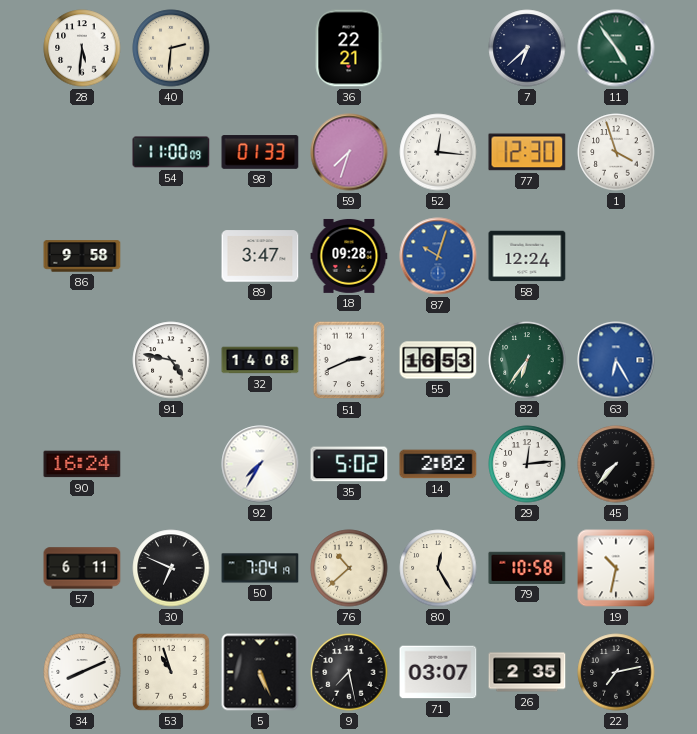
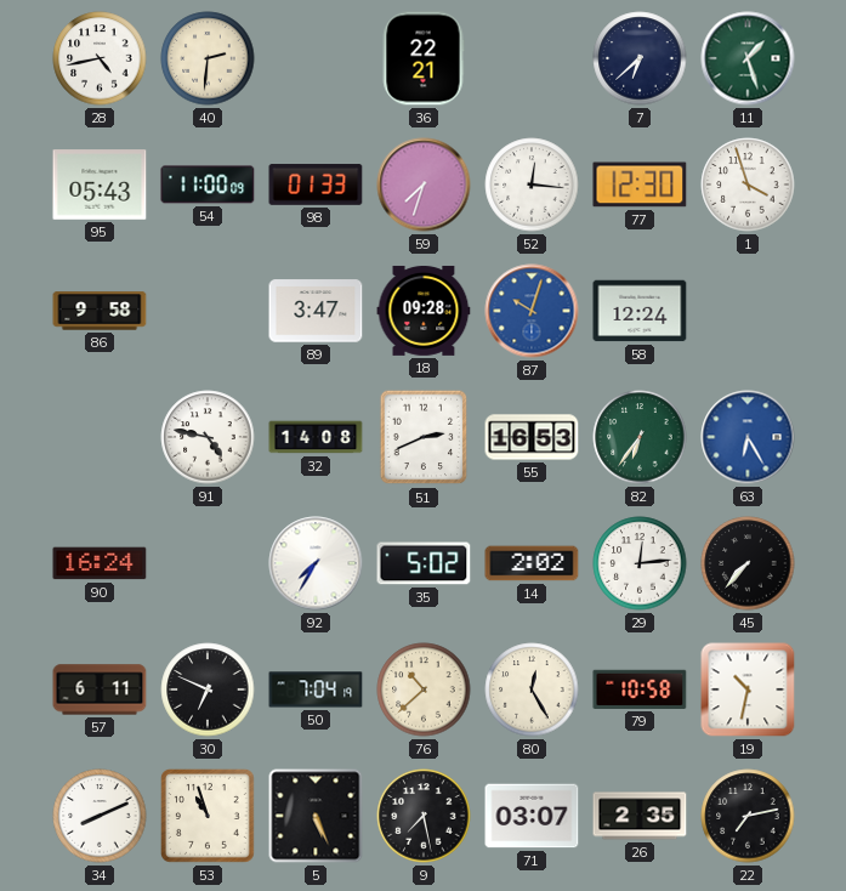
28: 5:31 -> 4:43
11: 4:54 -> 1:27
95: none -> 05:43
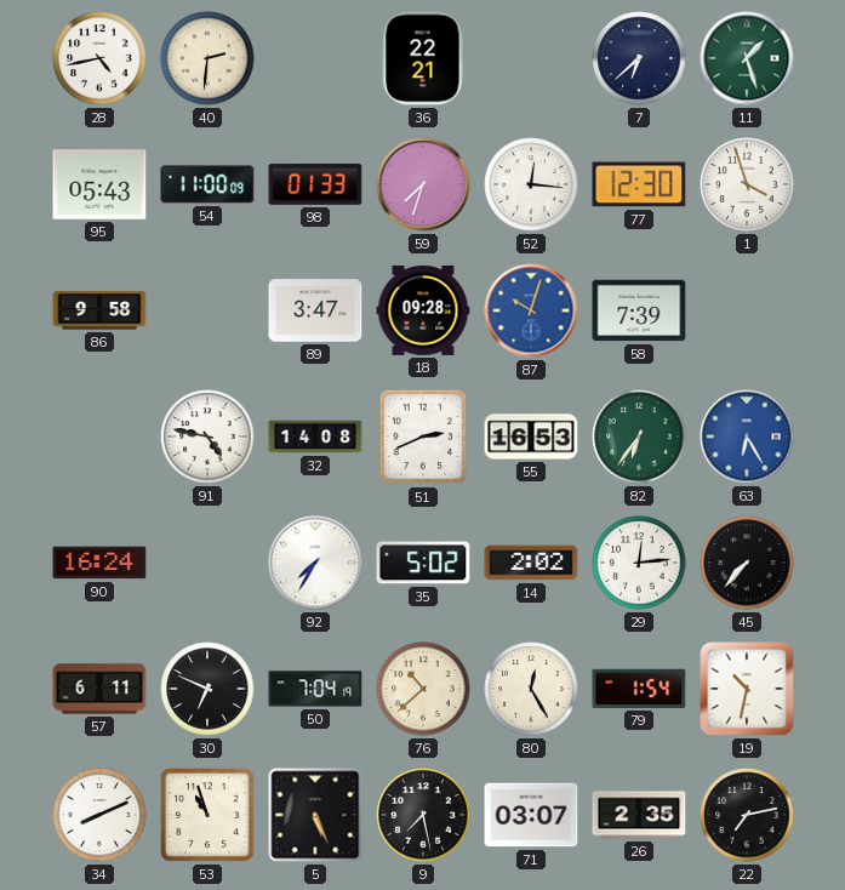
58: 12:24 -> 7:39
79: 10:58 -> 1:54
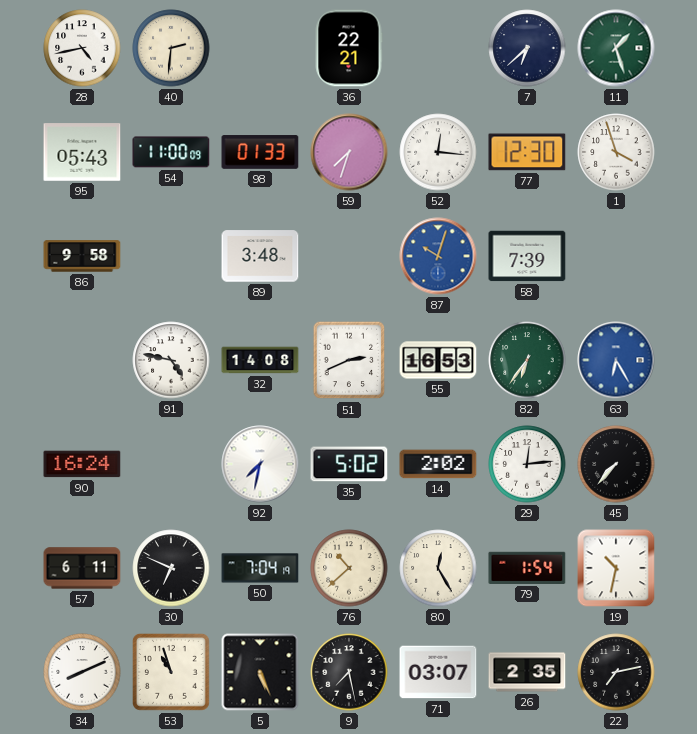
89: 3:47 -> 3:48
18: 09:28 -> none
92: 7:35 -> 7:32
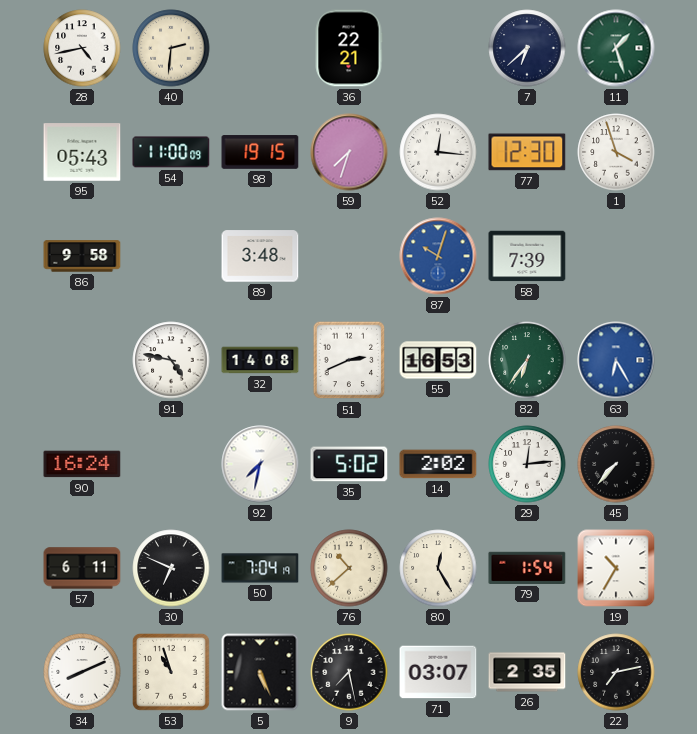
98: 01:33 -> 19:15
19: 10:32 -> 10:35
